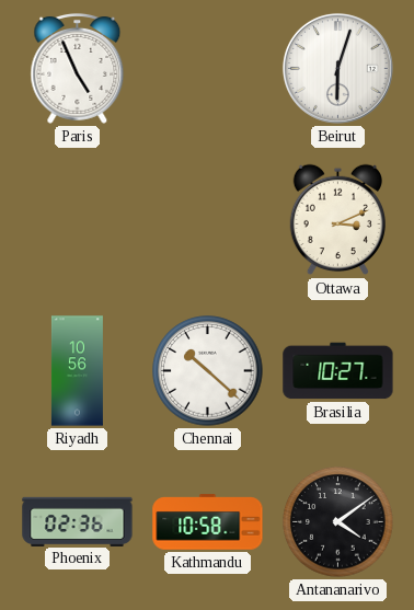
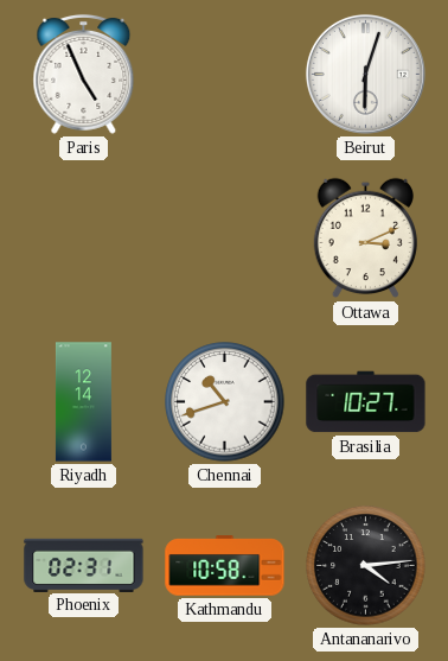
Riyadh: 10:56 -> 12:14
Chennai: 10:22 -> 10:42
Phoenix: 02:36 -> 02:31
Antananarivo: 4:09 -> 4:14
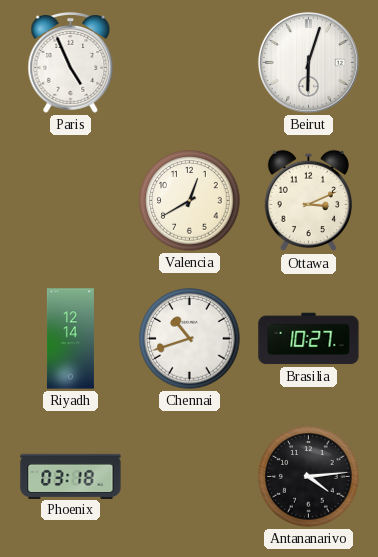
Valencia: none -> 12:40
Phoenix: 02:31 -> 03:18
Kathmandu: 10:58 -> none
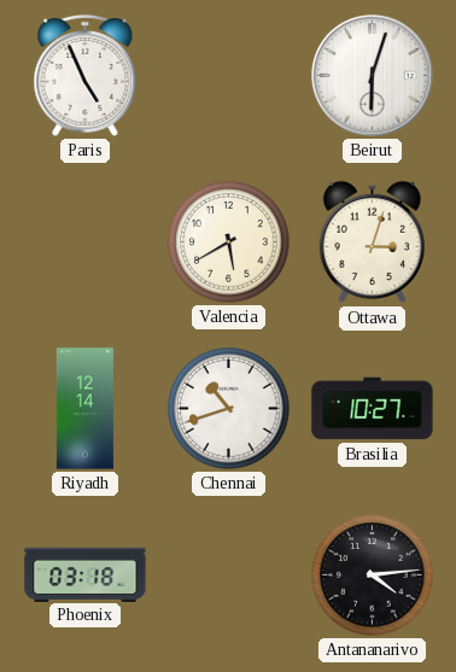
Valencia: 12:40 -> 5:40
Ottawa: 3:11 -> 3:03
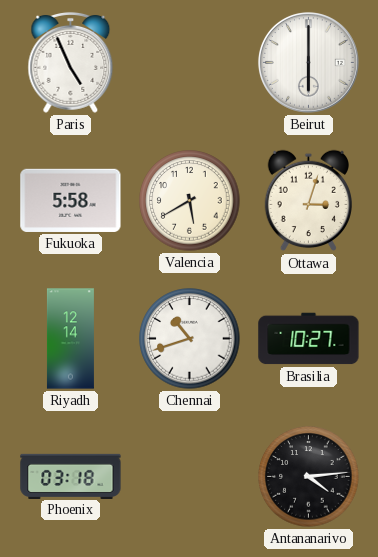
Beirut: 6:03 -> 6:00
Fukuoka: none -> 5:58
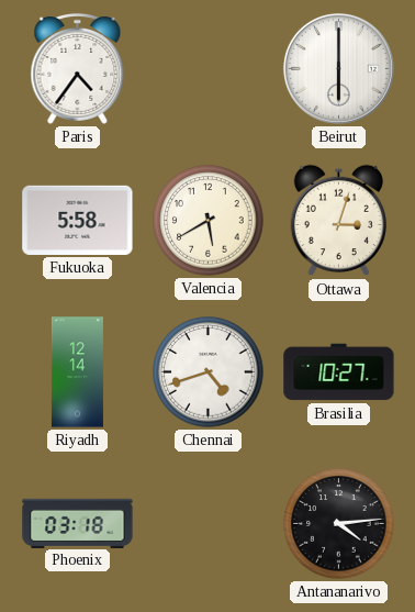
Paris: 4:56 -> 4:36
Chennai: 10:42 -> 4:42
